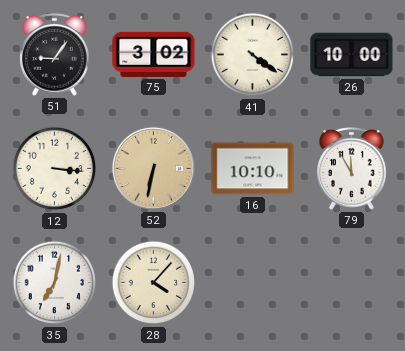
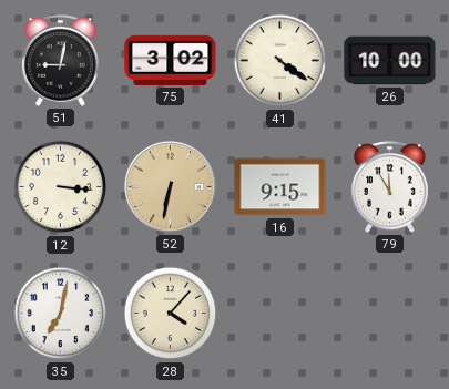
51: 9:06 -> 9:02
16: 10:10 -> 9:15
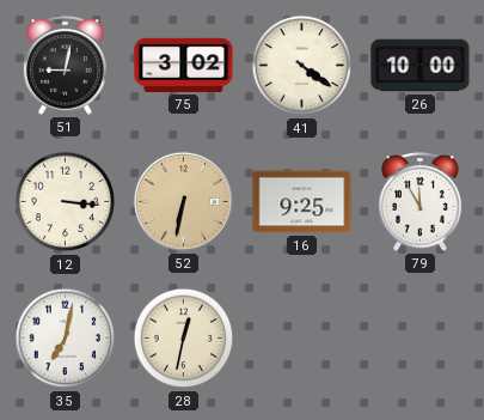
16: 9:15 -> 9:25
28: 4:07 -> 12:32
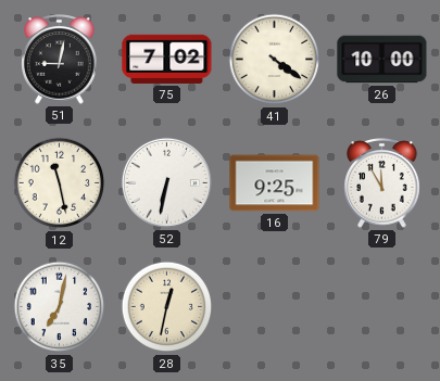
75: 3:02 -> 7:02
12: 3:16 -> 11:28
52 dial: champagne -> white
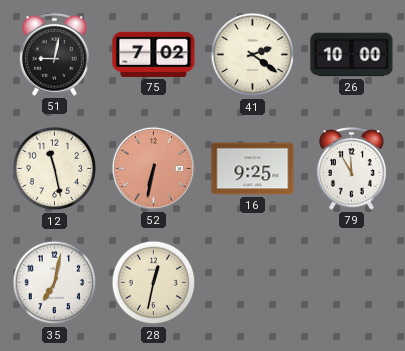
41: 4:21 -> 2:21
52 dial: white -> salmon
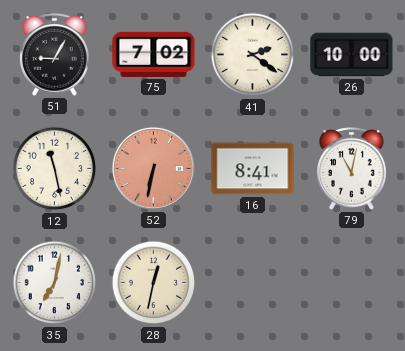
51: 9:02 -> 9:05
16: 9:25 -> 8:41
79: 11:55 -> 11:02
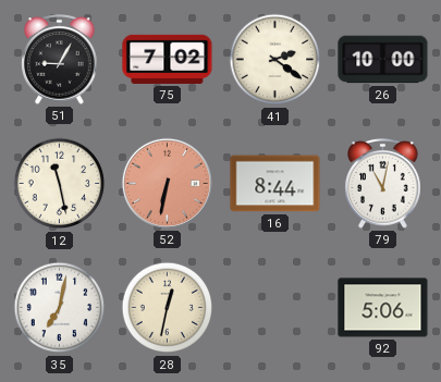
16: 8:41 -> 8:44
92: none -> 5:06
